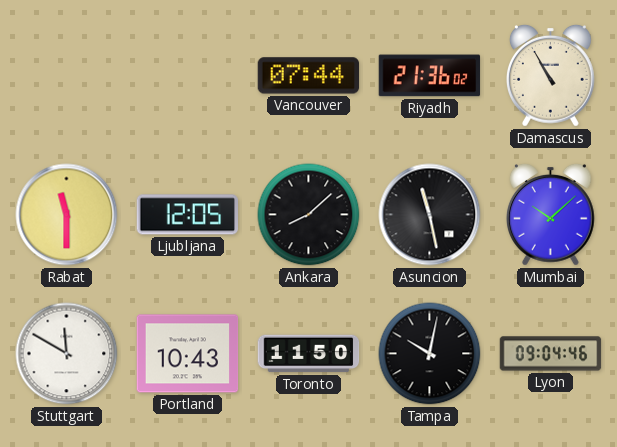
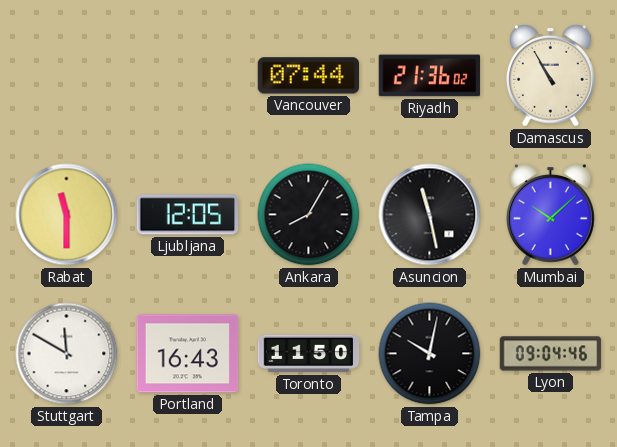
Ankara: 8:08 -> 8:05
Portland: 10:43 -> 16:43
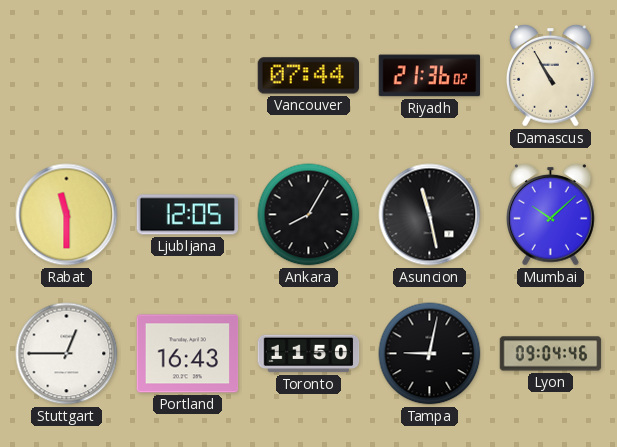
Stuttgart: 11:50 -> 12:45
Tampa: 10:02 -> 9:02
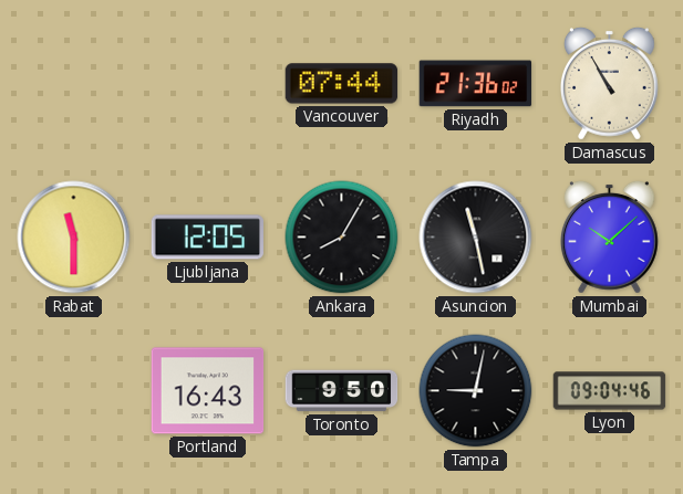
Stuttgart: 12:45 -> none
Toronto: 11:50 -> 9:50
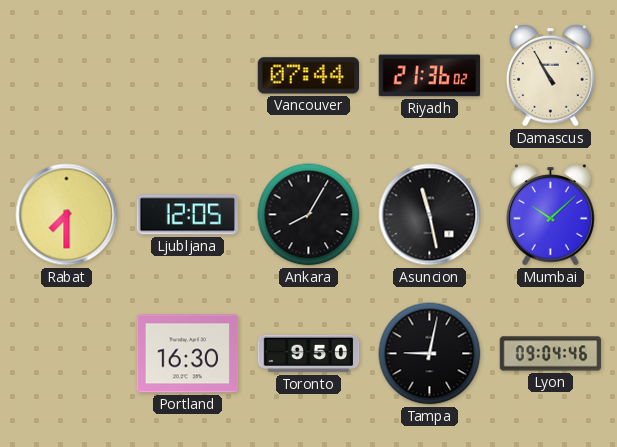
Rabat: 11:30 -> 7:30
Portland: 16:43 -> 16:30
